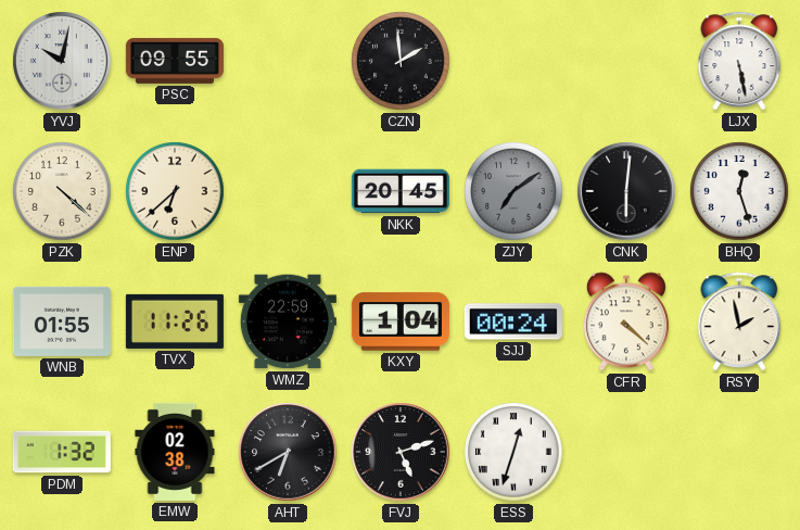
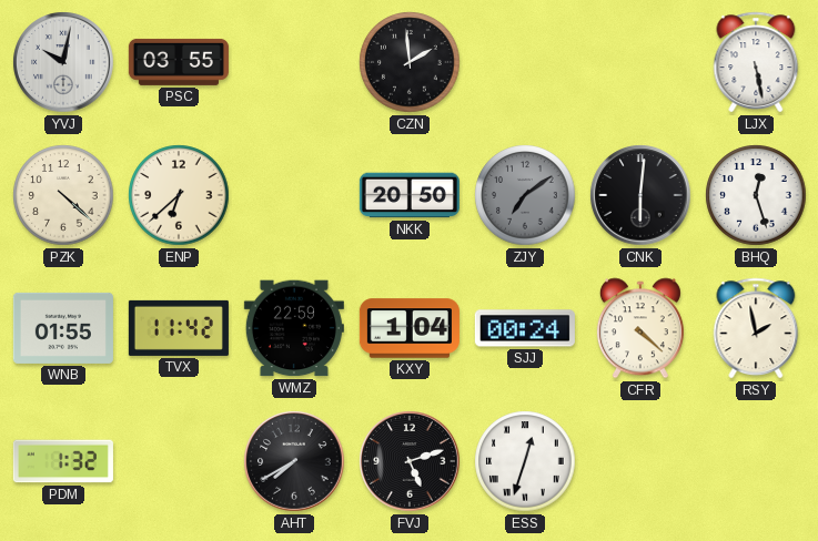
PSC: 09:55 -> 03:55
NKK: 20:45 -> 20:50
TVX: 11:26 -> 11:42
EMW: 02:38 -> none
AHT: 6:40 -> 7:40
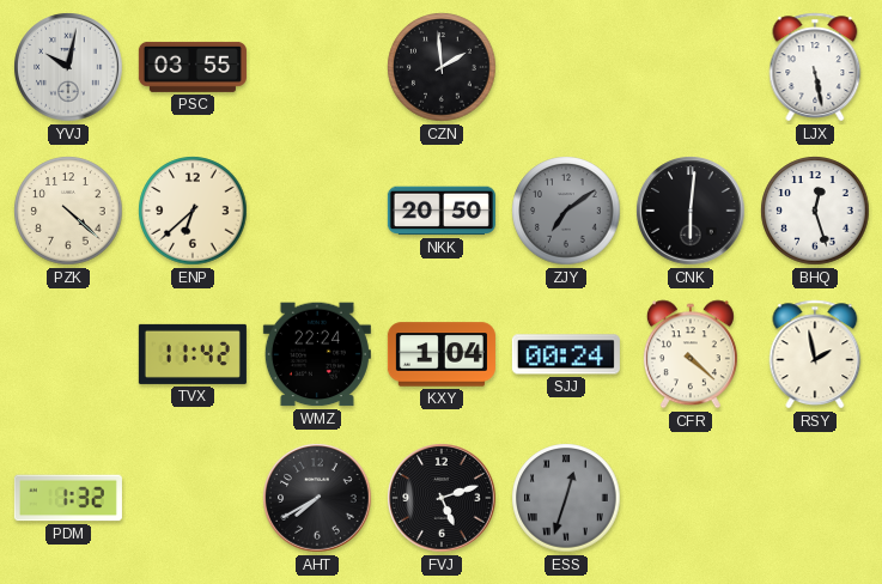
WNB: 01:55 -> none
WMZ: 22:59 -> 22:24
ESS dial: white -> grey
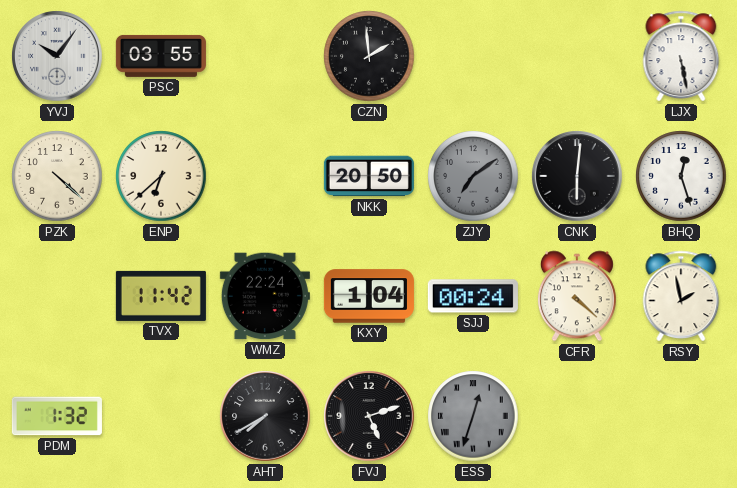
YVJ: 10:02 -> 10:06
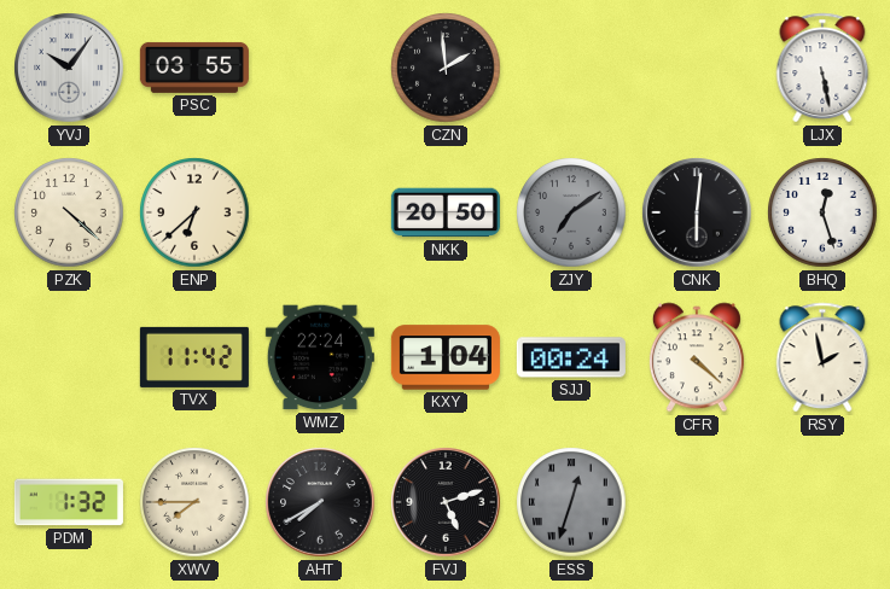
XWV: none -> 7:45
